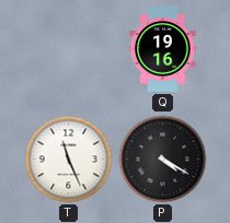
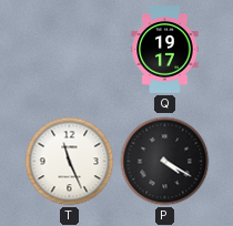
Q: 19:16 -> 19:17
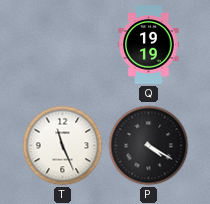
Q: 19:17 -> 19:19
